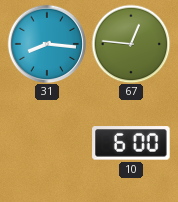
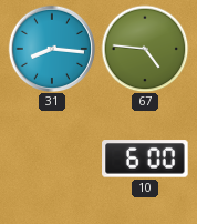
67: 12:46 -> 4:46
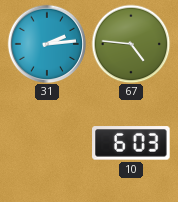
31: 8:16 -> 2:14
10: 6:00 -> 6:03
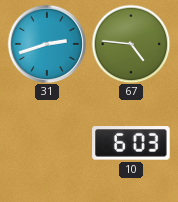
31: 2:14 -> 2:42
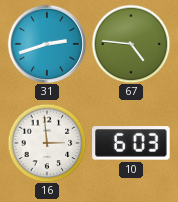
16: none -> 2:59
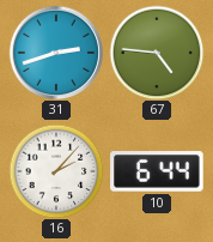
16: 2:59 -> 2:07
10: 6:03 -> 6:44
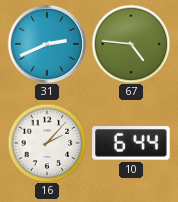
31: 2:42 -> 2:41
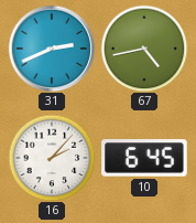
67: 4:46 -> 4:43
10: 6:44 -> 6:45
